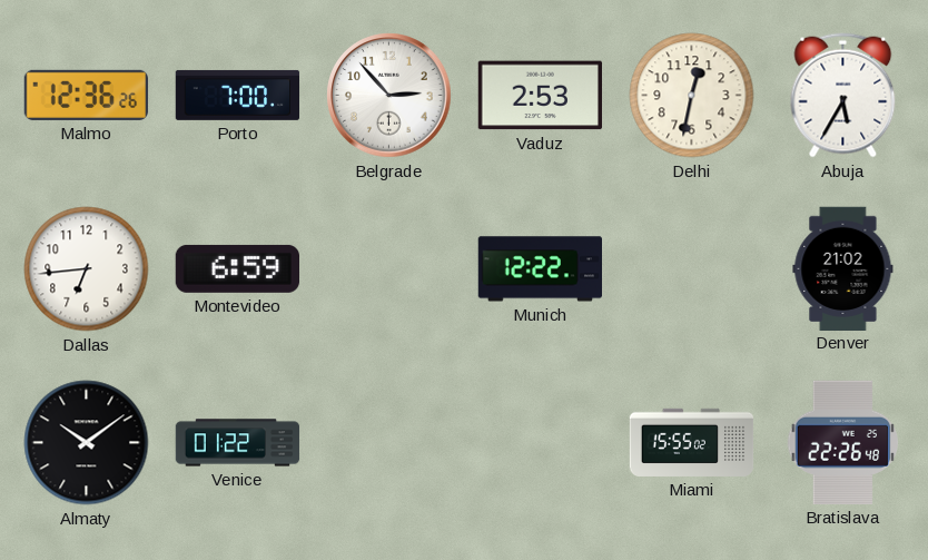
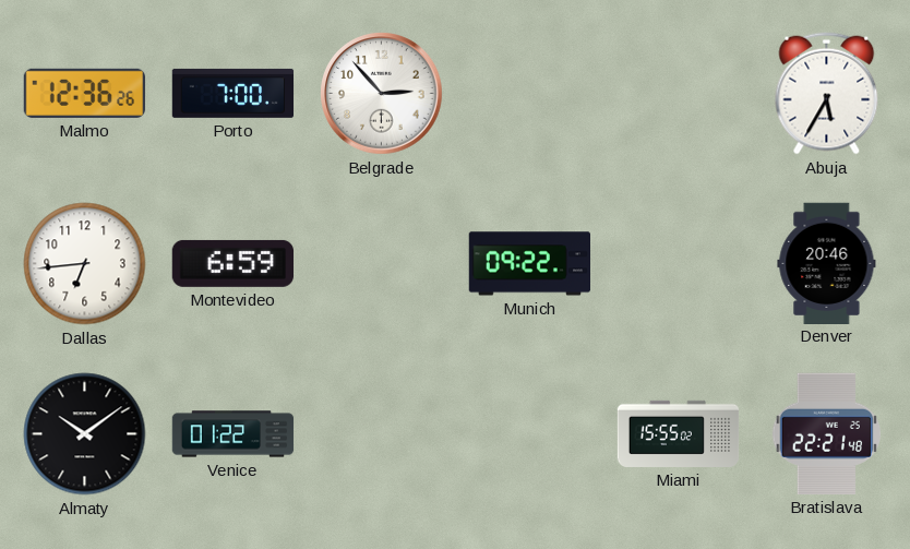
Vaduz: 2:53 -> none
Delhi: 12:32 -> none
Munich: 12:22 -> 09:22
Denver: 21:02 -> 20:46
Bratislava: 22:26 -> 22:21
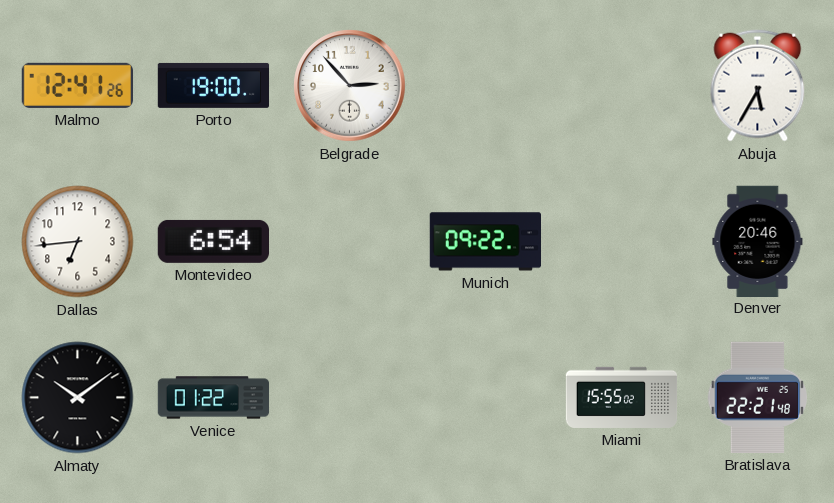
Malmo: 12:36 -> 12:41
Porto: 7:00 -> 19:00
Montevideo: 6:59 -> 6:54
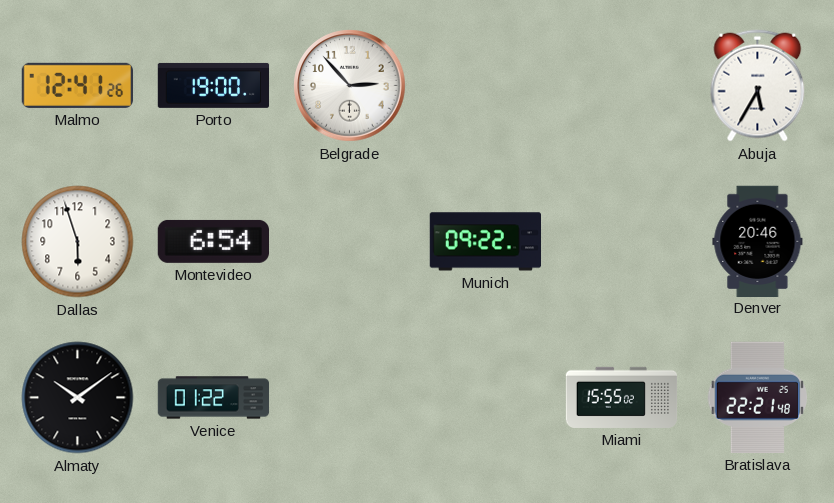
Dallas: 6:44 -> 5:57
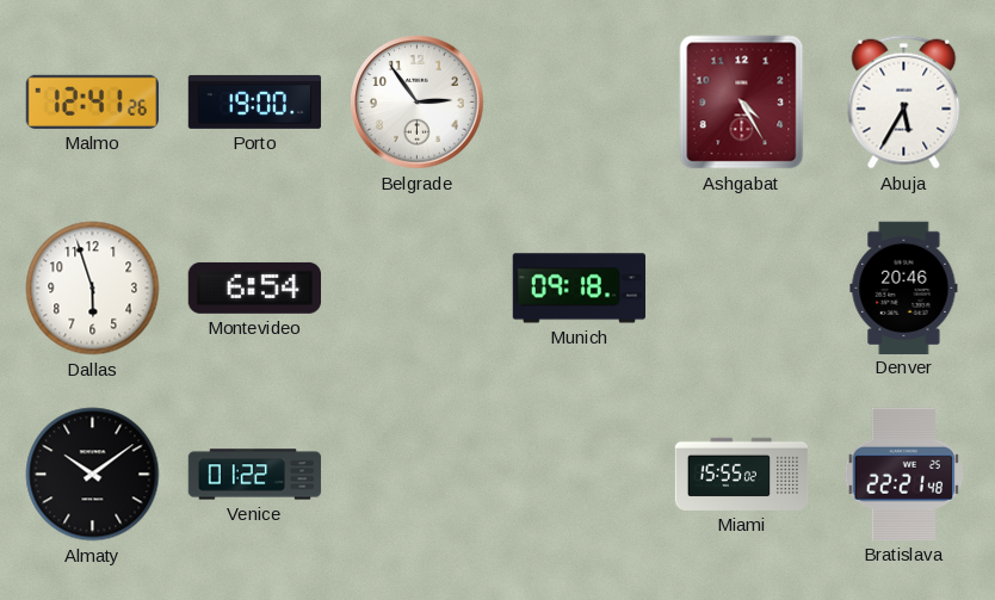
Belgrade: 2:53 -> 2:54
Ashgabat: none -> 4:25
Munich: 09:22 -> 09:18
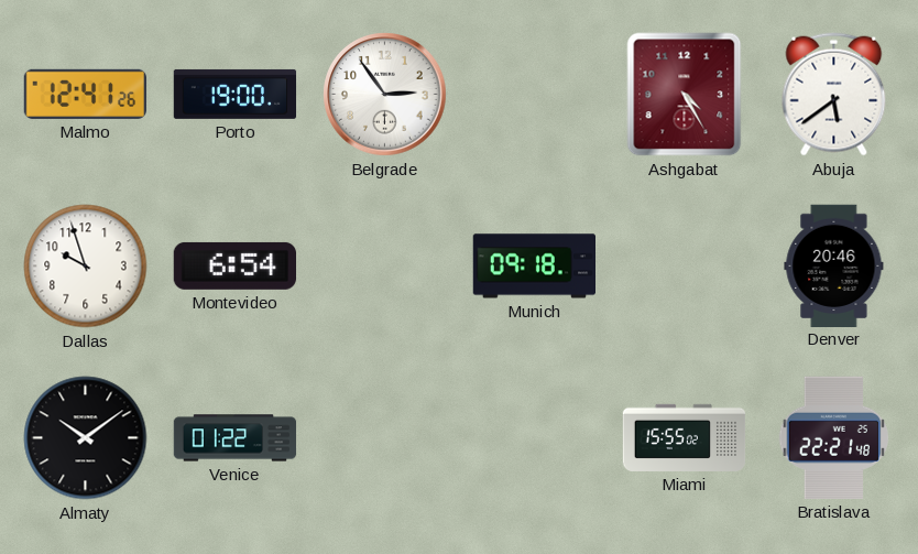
Abuja: 5:35 -> 5:39
Dallas: 5:57 -> 9:57
